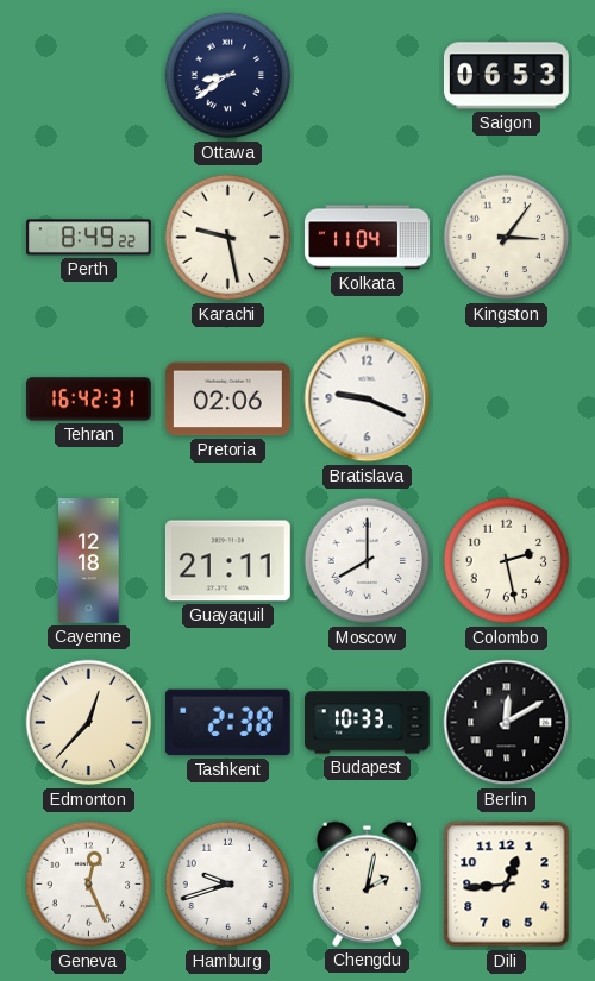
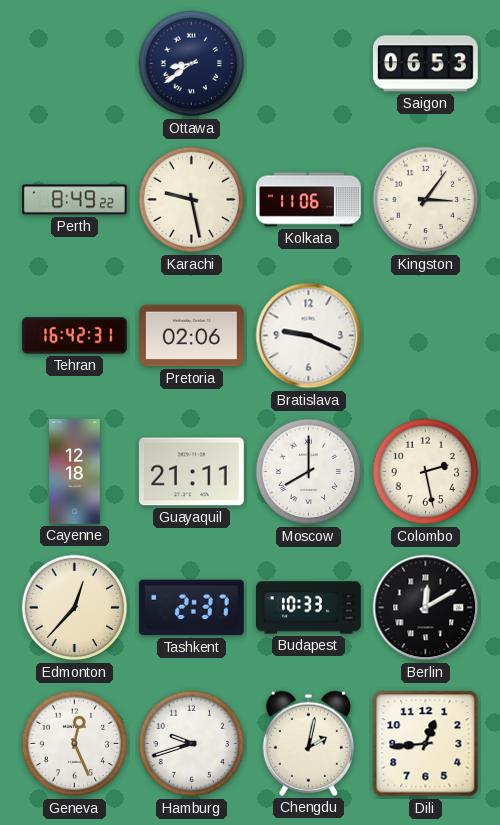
Kolkata: 11:04 -> 11:06
Tashkent: 2:38 -> 2:37
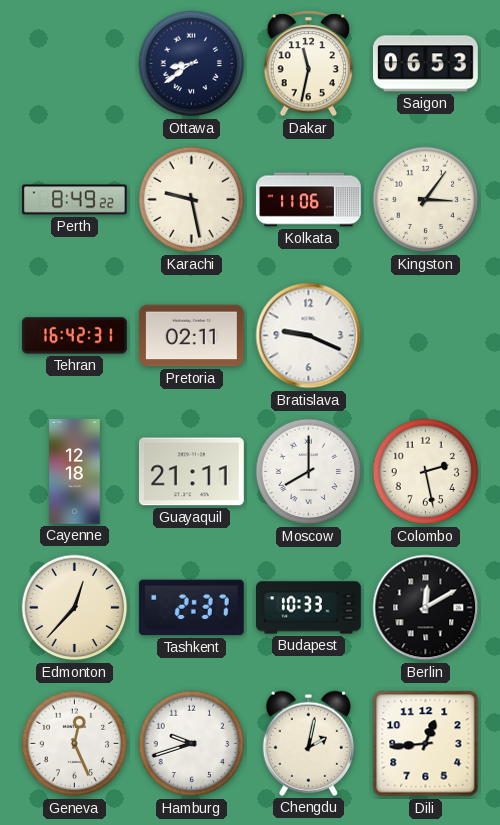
Dakar: none -> 11:32
Pretoria: 02:06 -> 02:11
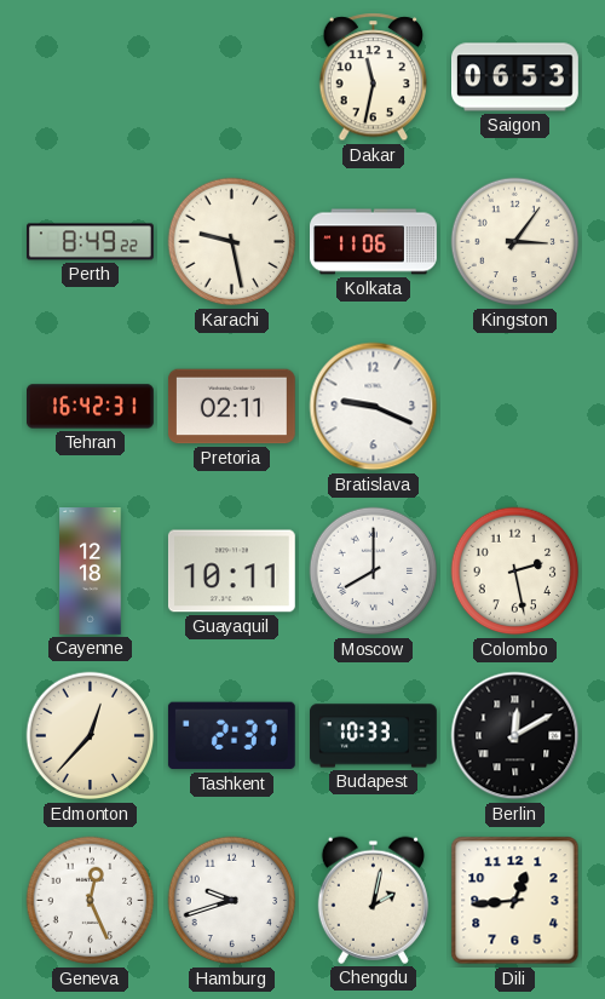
Ottawa: 8:39 -> none
Guayaquil: 21:11 -> 10:11
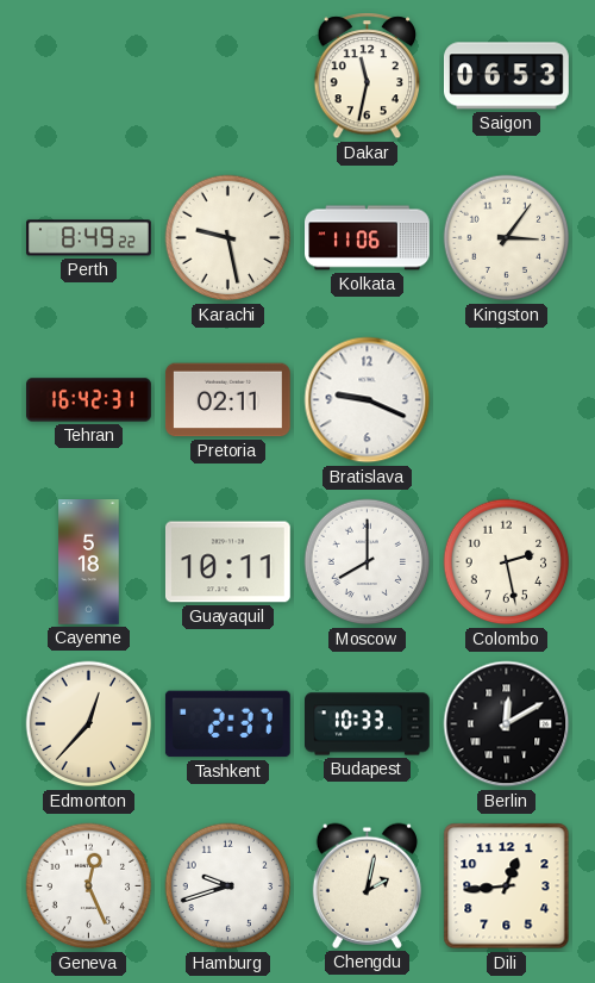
Cayenne: 12:18 -> 5:18
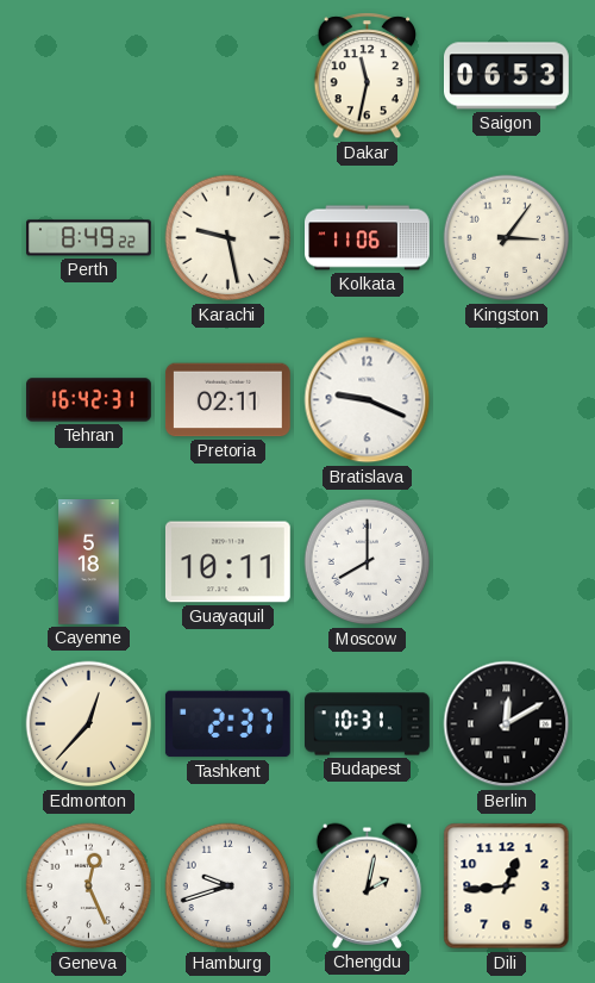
Colombo: 2:28 -> none
Budapest: 10:33 -> 10:31
